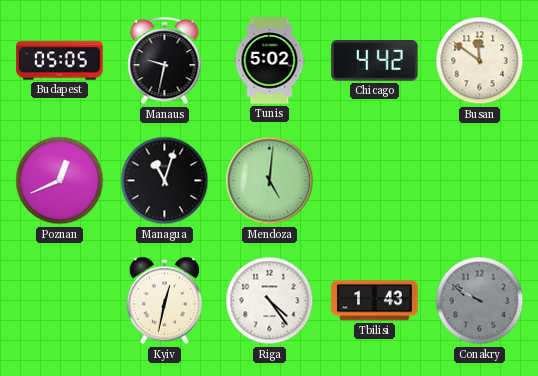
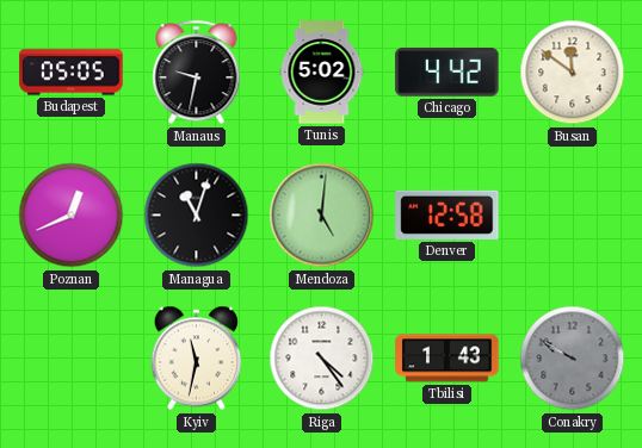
Denver: none -> 12:58
Kyiv: 12:32 -> 11:32
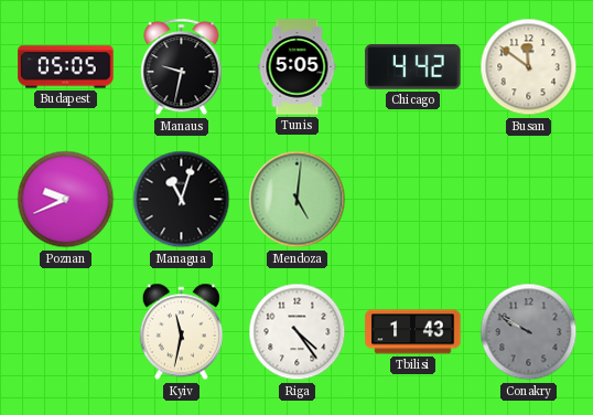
Tunis: 5:02 -> 5:05
Poznan: 12:41 -> 9:41
Denver: 12:58 -> none
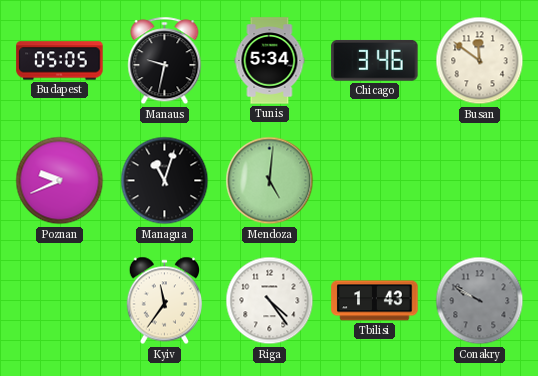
Tunis: 5:05 -> 5:34
Chicago: 4:42 -> 3:46
Kyiv: 11:32 -> 11:36
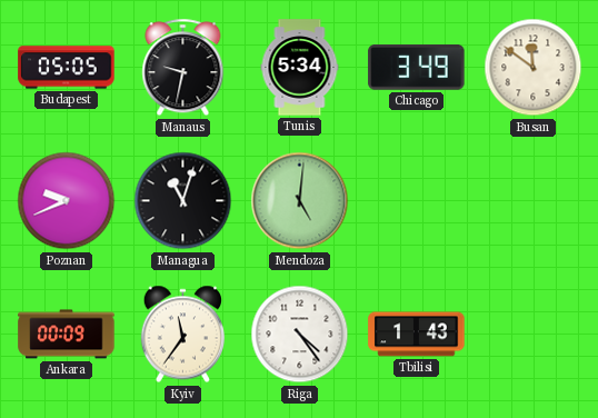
Chicago: 3:46 -> 3:49
Ankara: none -> 00:09
Conakry: 9:50 -> none
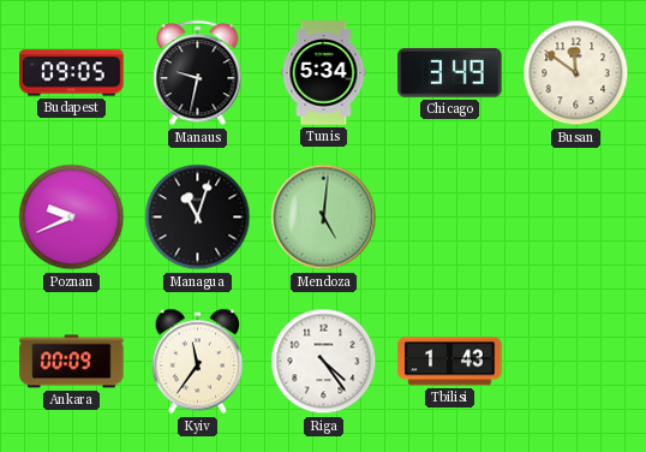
Budapest: 05:05 -> 09:05
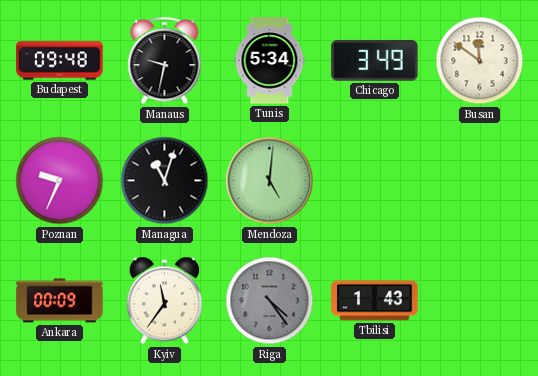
Budapest: 09:05 -> 09:48
Poznan: 9:41 -> 9:34
Riga dial: white -> grey
